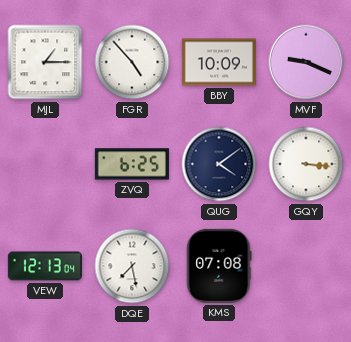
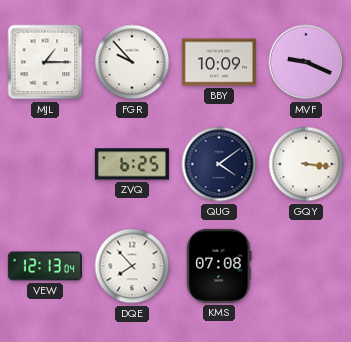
FGR: 4:53 -> 9:53
DQE: 7:28 -> 7:53
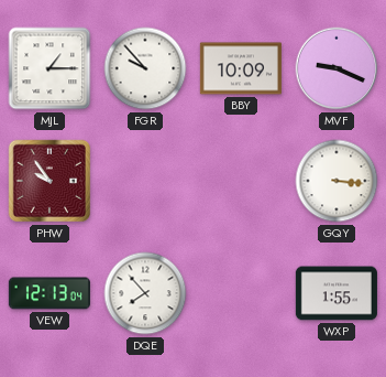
PHW: none -> 9:54
ZVQ: 6:25 -> none
QUG: 4:09 -> none
KMS: 07:08 -> none
WXP: none -> 1:55
